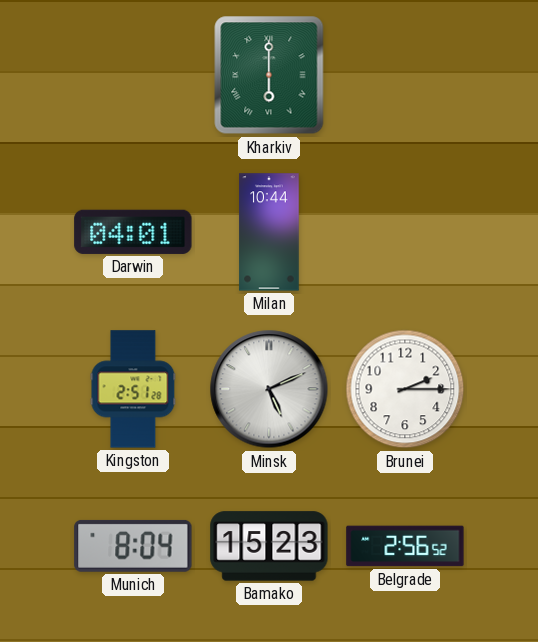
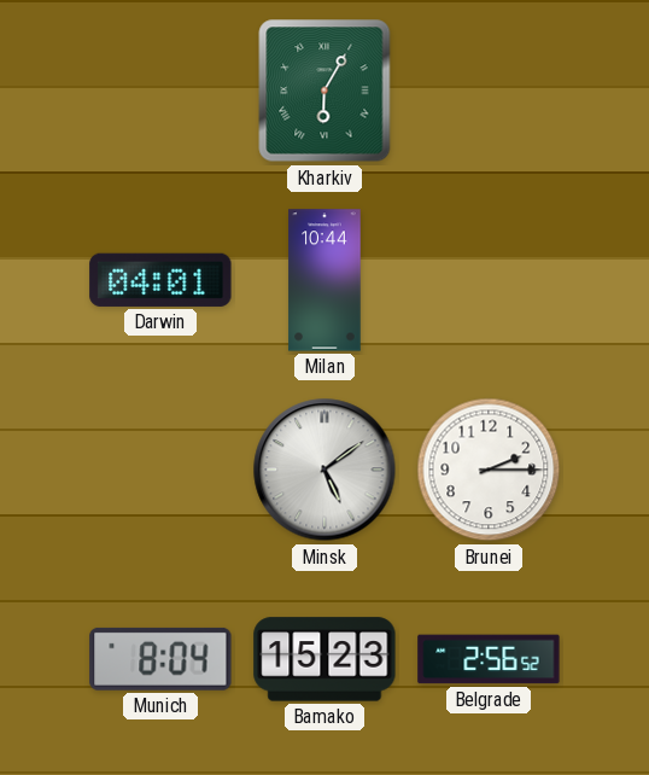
Kharkiv: 6:00 -> 6:05
Kingston: 2:51 -> none
Minsk: 5:11 -> 5:09
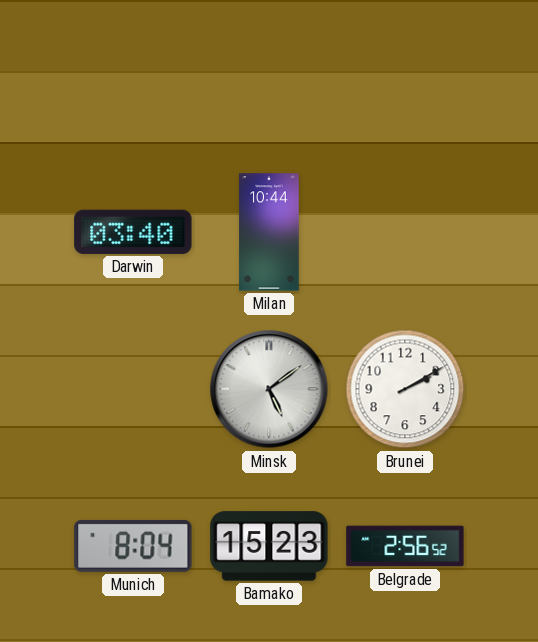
Kharkiv: 6:05 -> none
Darwin: 04:01 -> 03:40
Brunei: 2:15 -> 2:10
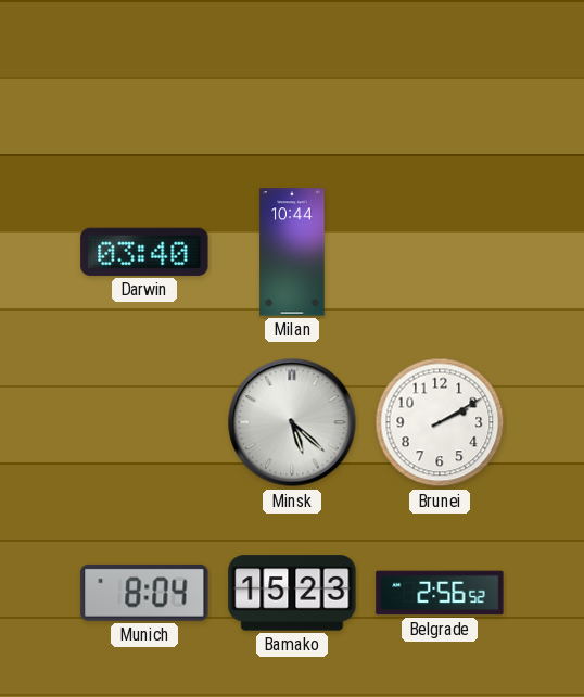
Minsk: 5:09 -> 5:22
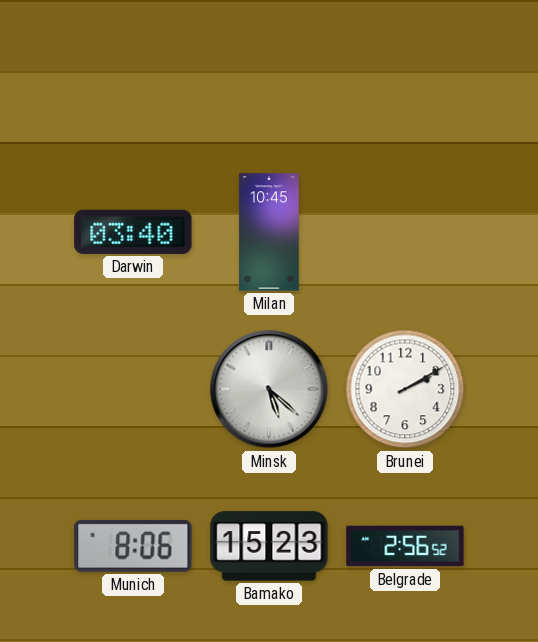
Milan: 10:44 -> 10:45
Munich: 8:04 -> 8:06
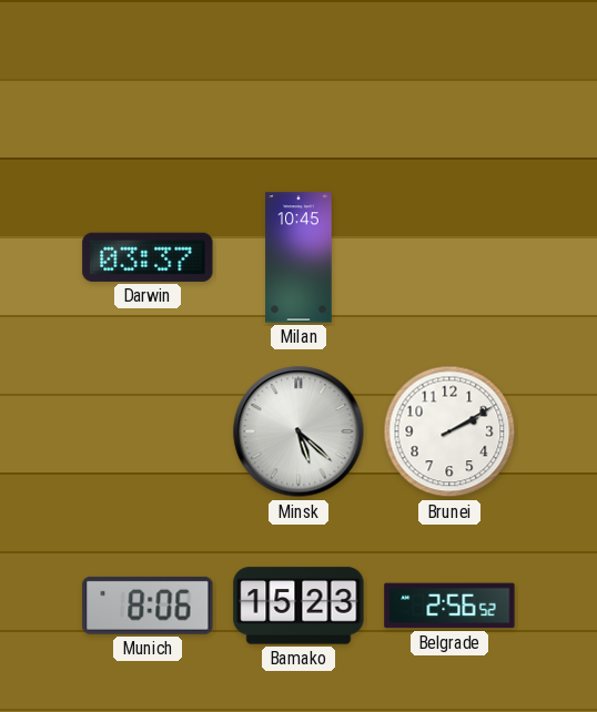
Darwin: 03:40 -> 03:37
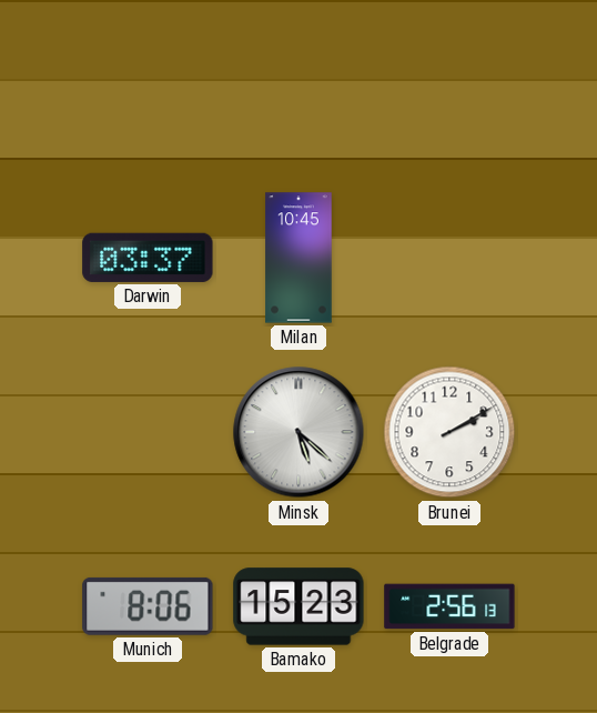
Belgrade: 2:56:52 -> 2:56:13
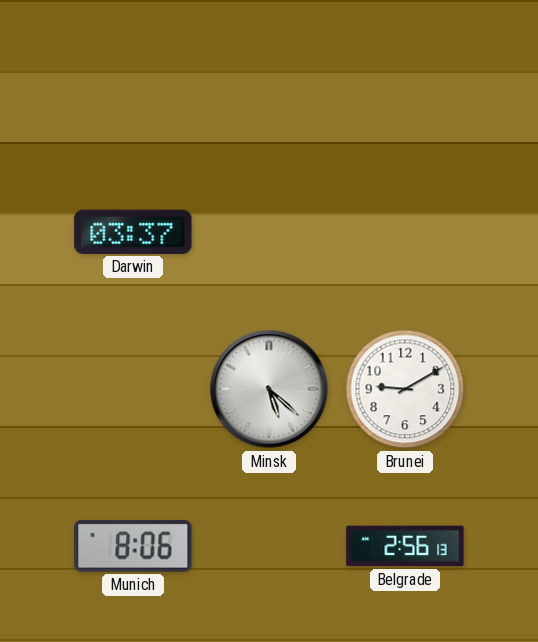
Milan: 10:45 -> none
Brunei: 2:10 -> 9:10
Bamako: 15:23 -> none
